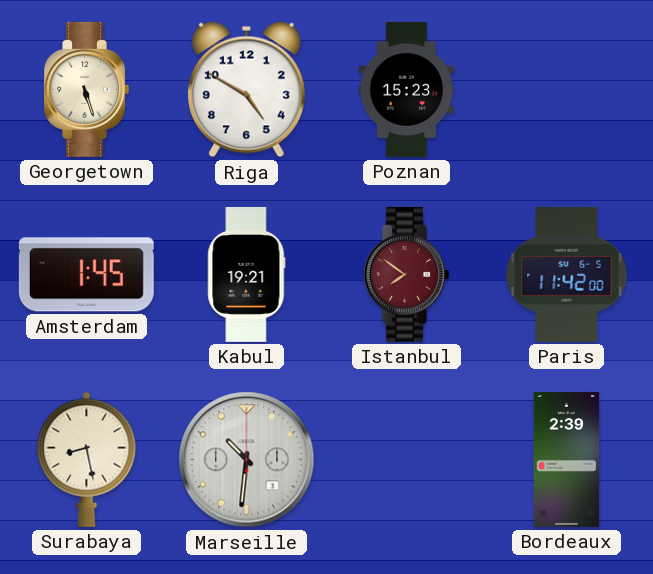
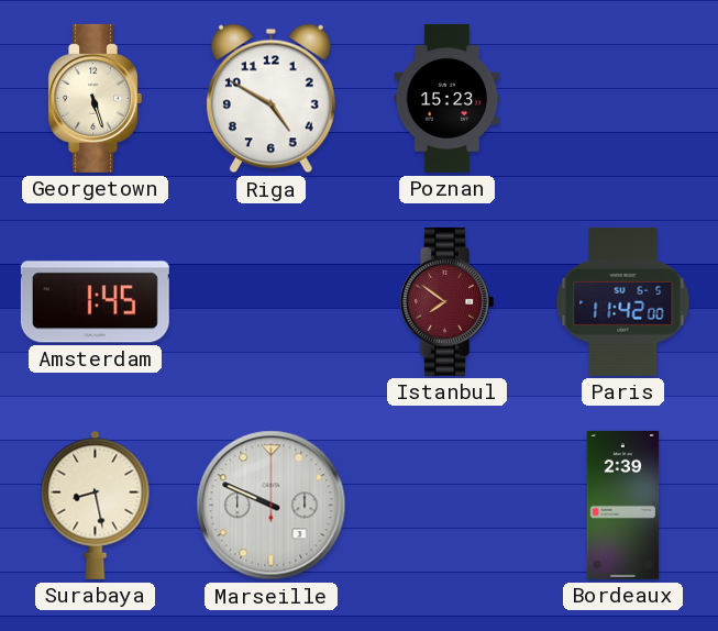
Kabul: 19:21 -> none
Marseille: 10:31 -> 9:49
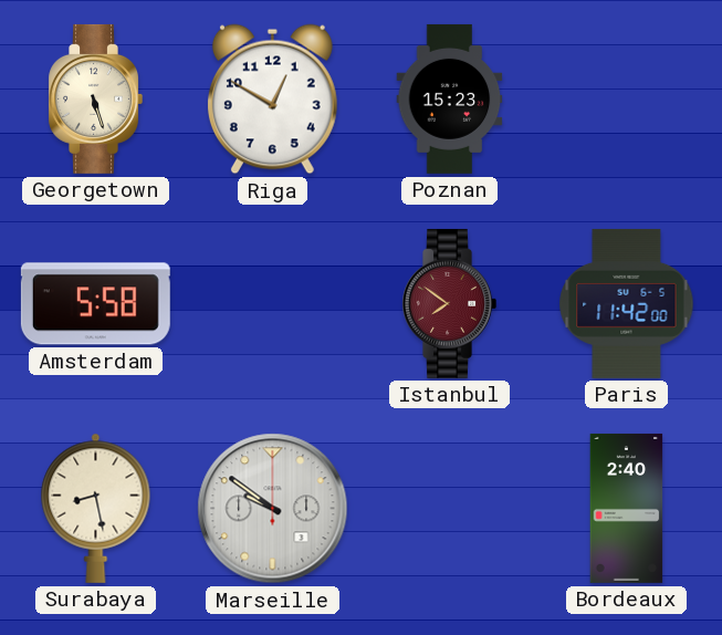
Riga: 4:50 -> 12:50
Amsterdam: 1:45 -> 5:58
Marseille: 9:49 -> 9:51
Bordeaux: 2:39 -> 2:40
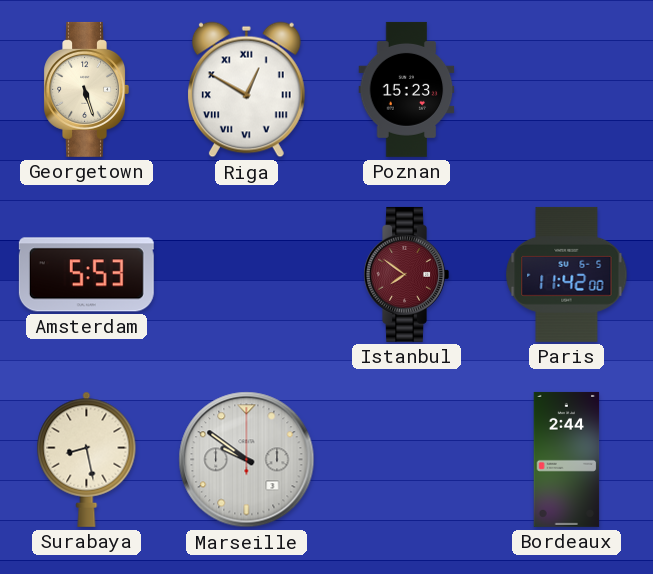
Riga numerals: Arabic -> Roman
Amsterdam: 5:58 -> 5:53
Bordeaux: 2:40 -> 2:44
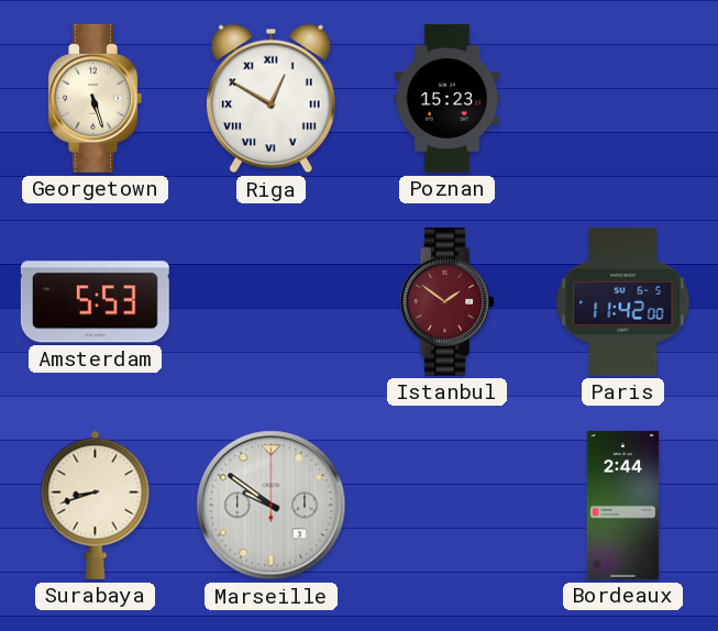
Istanbul: 7:51 -> 1:51
Surabaya: 8:28 -> 8:42
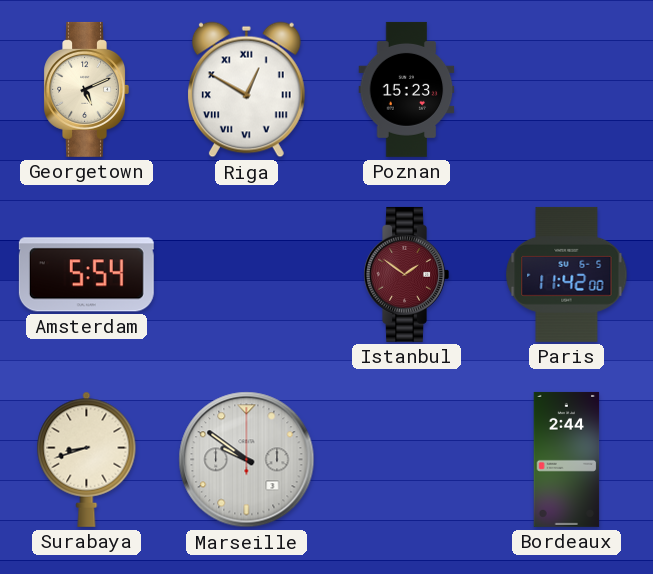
Georgetown: 5:27 -> 5:11
Amsterdam: 5:53 -> 5:54
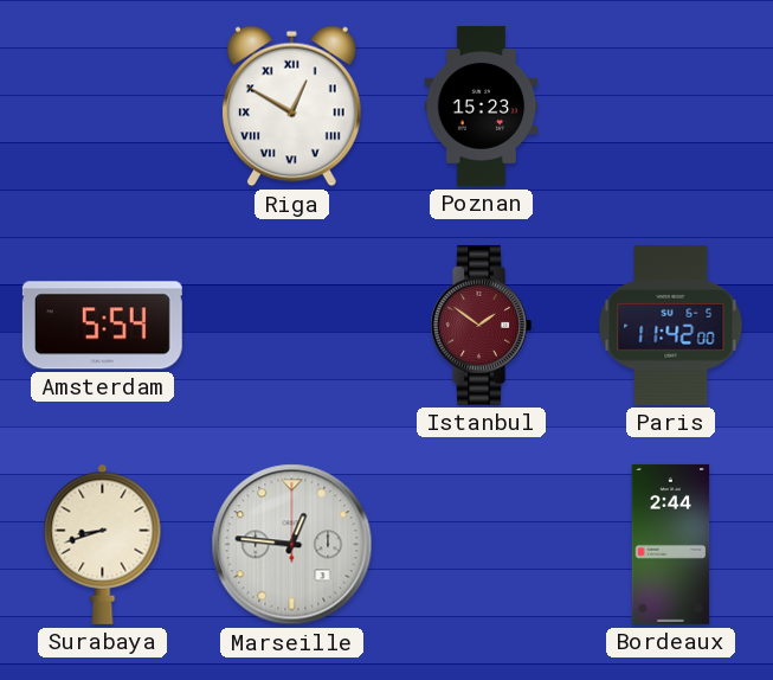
Georgetown: 5:11 -> none
Marseille: 9:51 -> 12:46
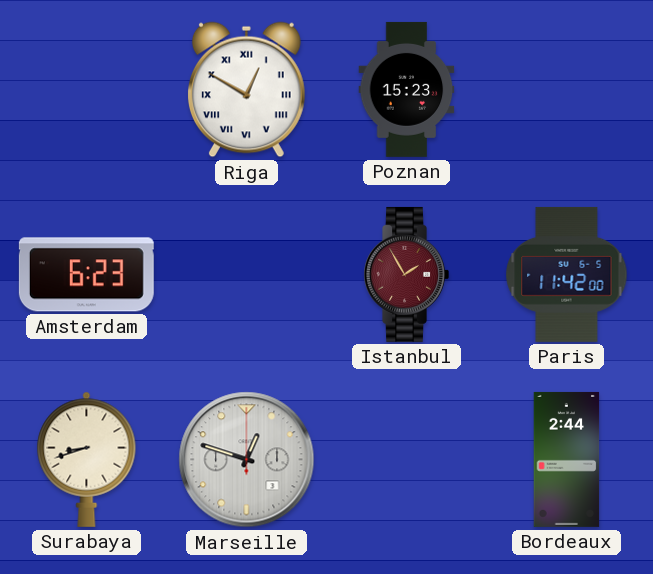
Amsterdam: 5:54 -> 6:23
Istanbul: 1:51 -> 1:55
Marseille: 12:46 -> 12:48
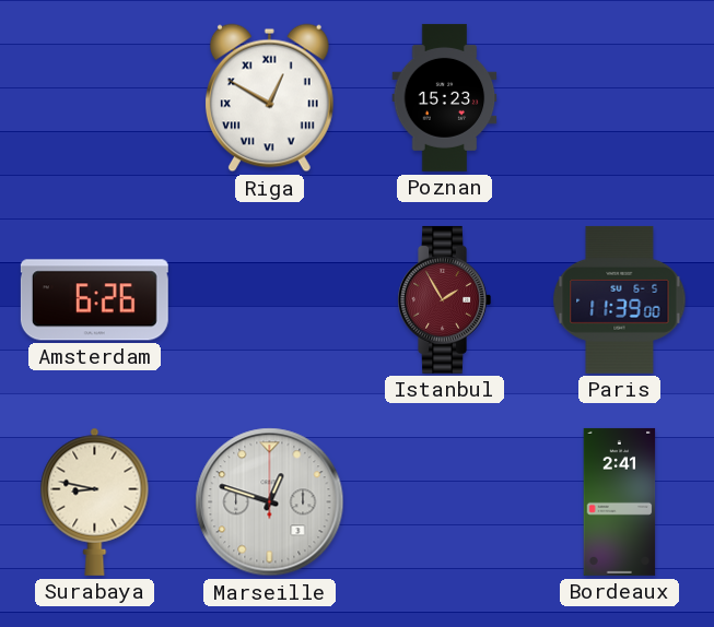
Amsterdam: 6:23 -> 6:26
Paris: 11:42 -> 11:39
Surabaya: 8:42 -> 8:47
Bordeaux: 2:44 -> 2:41
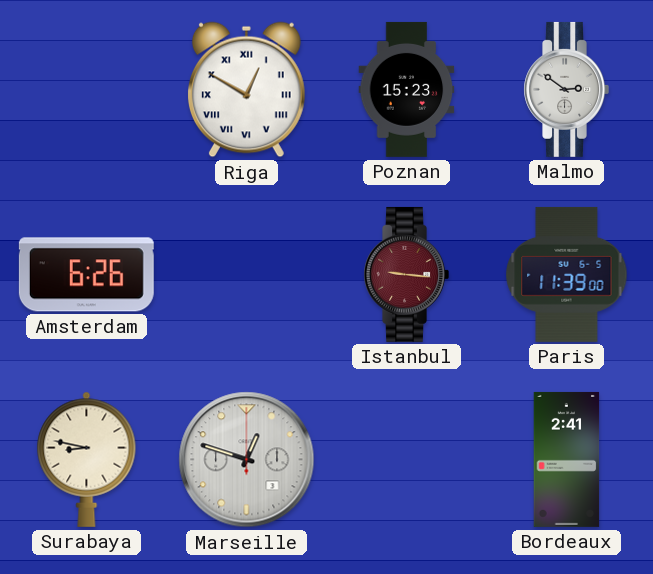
Malmo: none -> 2:51
Istanbul: 1:55 -> 9:16
